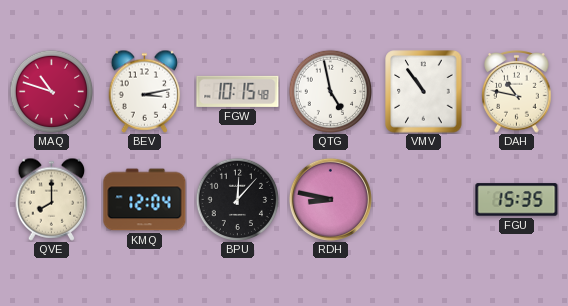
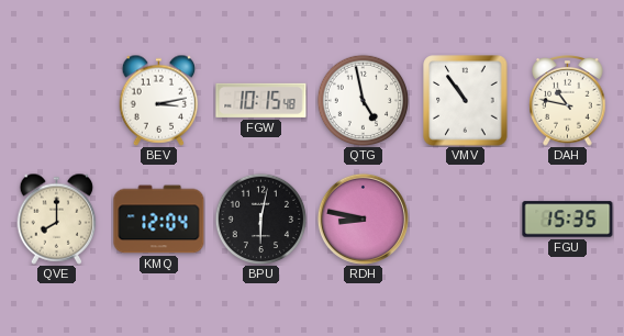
MAQ: 10:48 -> none
BPU: 12:07 -> 6:02
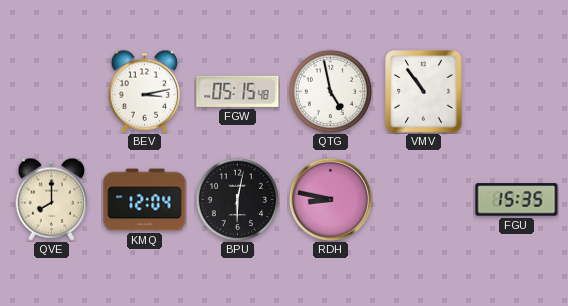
FGW: 10:15 -> 05:15
DAH: 10:47 -> none
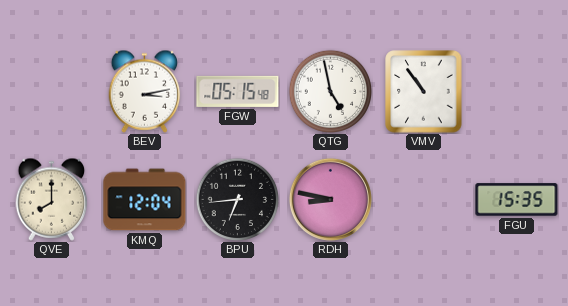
BPU: 6:02 -> 6:44
